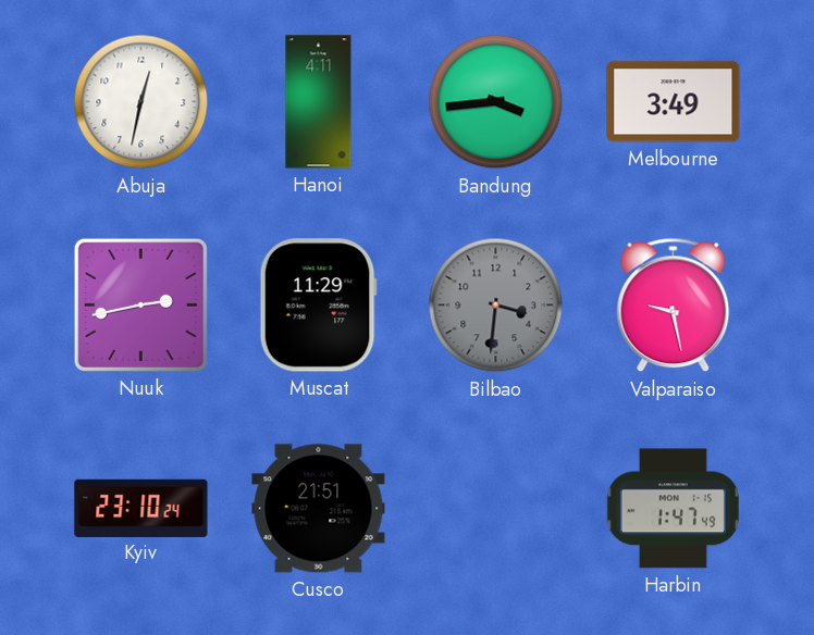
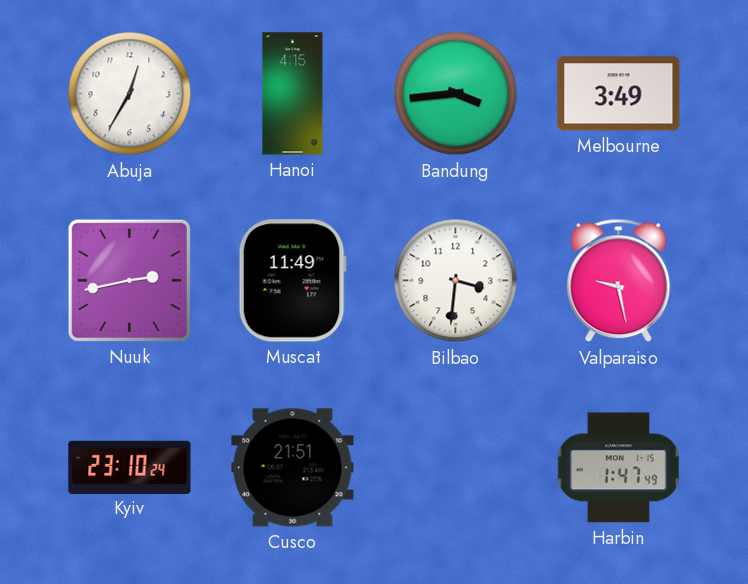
Abuja: 12:32 -> 12:35
Hanoi: 4:11 -> 4:15
Muscat: 11:29 -> 11:49
Bilbao dial: grey -> white
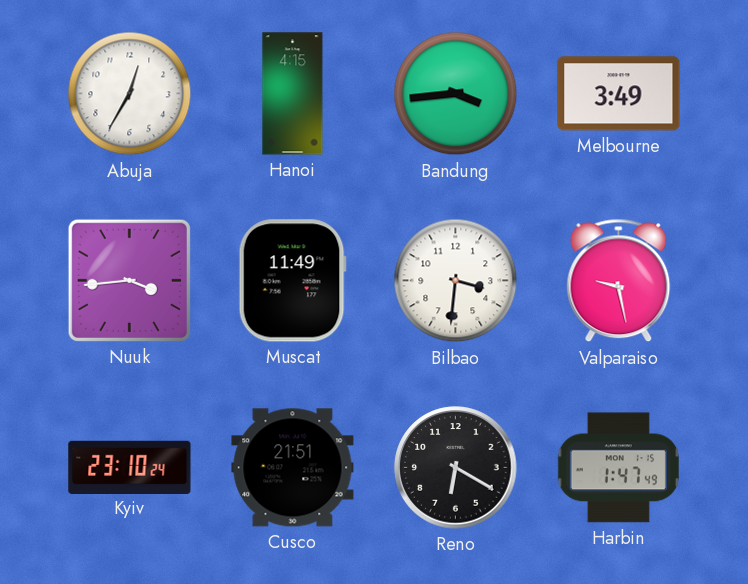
Nuuk: 2:43 -> 3:44
Reno: none -> 6:20
